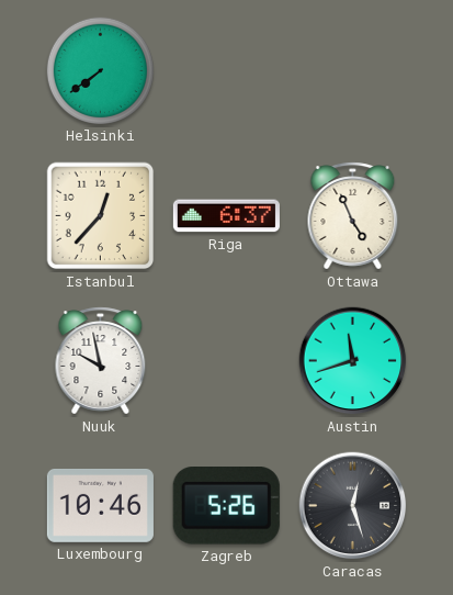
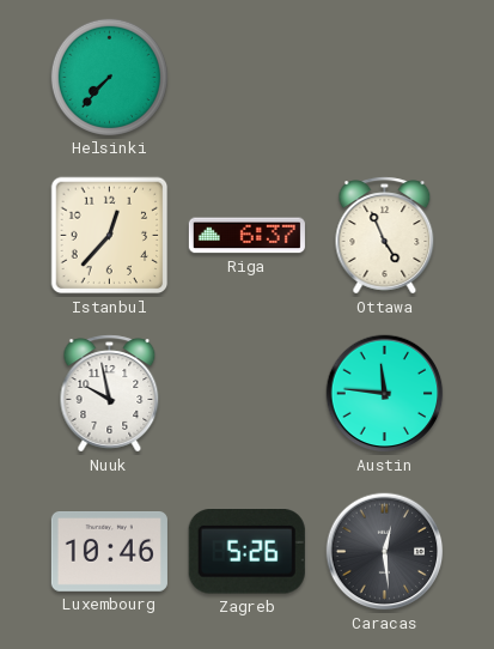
Helsinki: 7:39 -> 7:37
Austin: 11:42 -> 11:46
Caracas: 12:27 -> 12:29
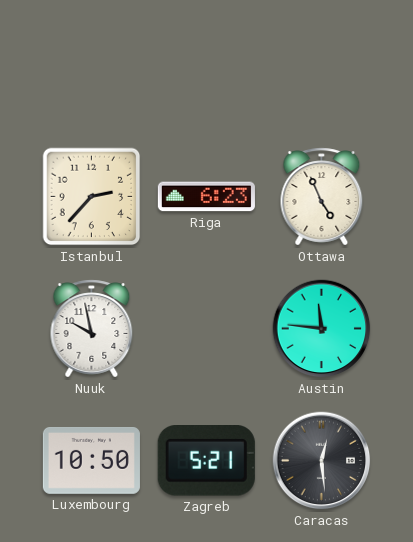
Helsinki: 7:37 -> none
Istanbul: 12:37 -> 2:37
Riga: 6:37 -> 6:23
Luxembourg: 10:46 -> 10:50
Zagreb: 5:26 -> 5:21
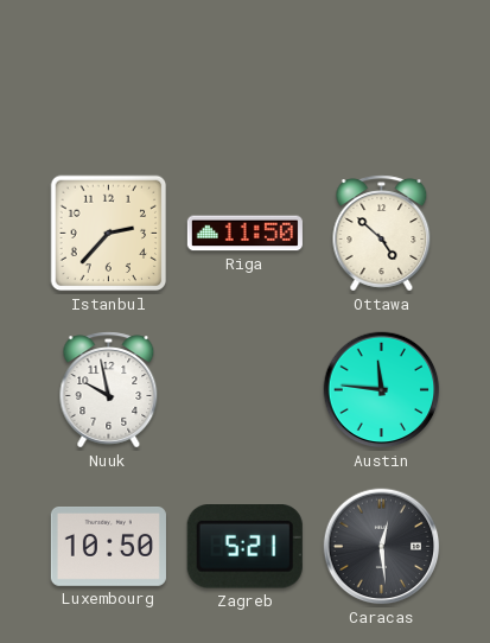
Riga: 6:23 -> 11:50
Ottawa: 4:56 -> 4:52
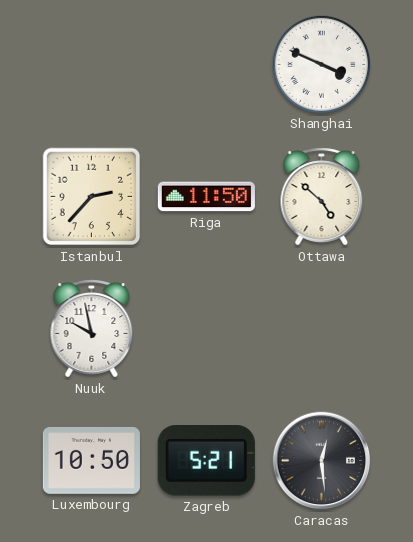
Shanghai: none -> 3:49
Austin: 11:46 -> none
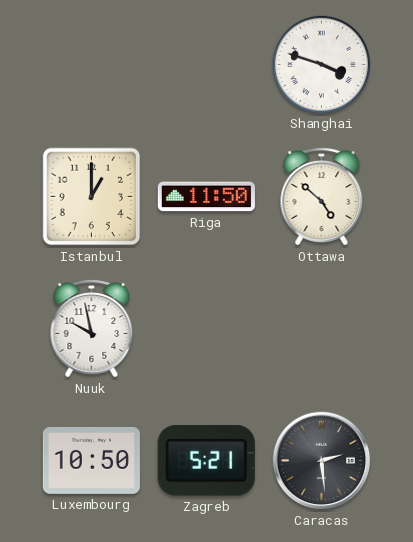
Shanghai: 3:49 -> 3:48
Istanbul: 2:37 -> 1:00
Caracas: 12:29 -> 2:29
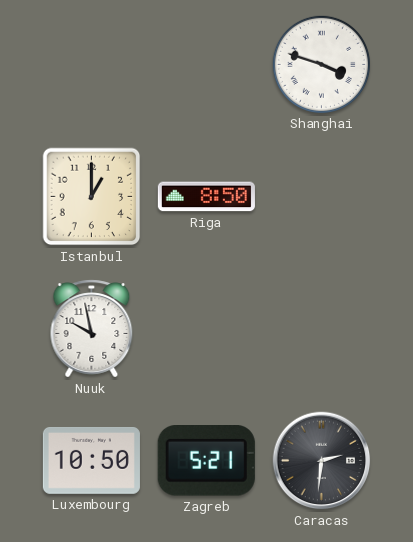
Riga: 11:50 -> 8:50
Ottawa: 4:52 -> none
Caracas: 2:29 -> 2:31
